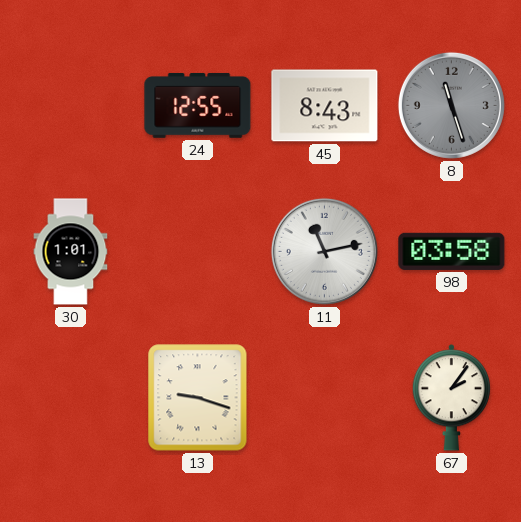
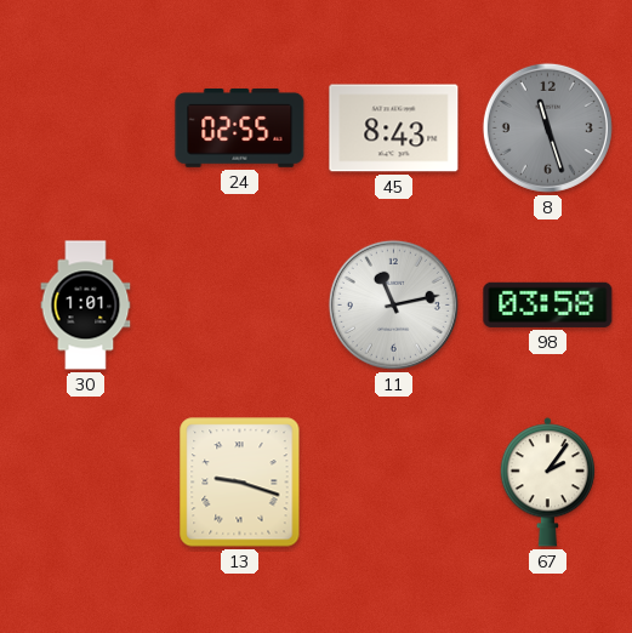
24: 12:55 -> 02:55
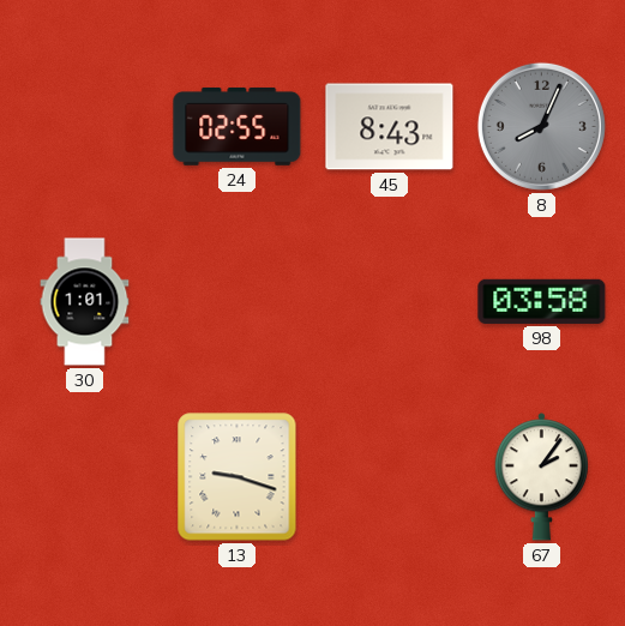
8: 11:27 -> 8:04
11: 11:13 -> none
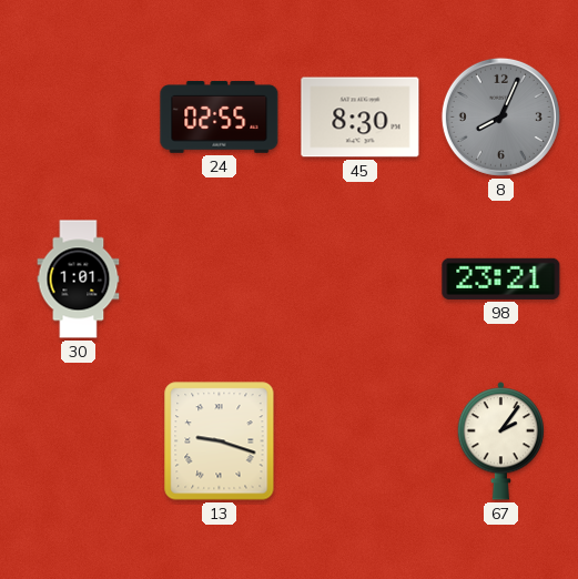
45: 8:43 -> 8:30
98: 03:58 -> 23:21
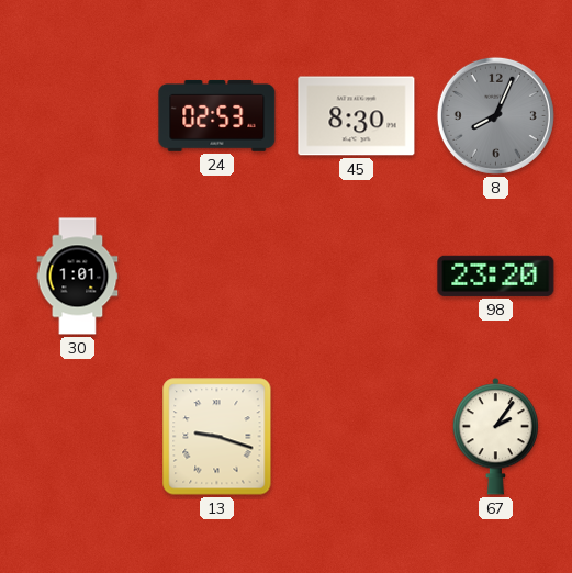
24: 02:55 -> 02:53
98: 23:21 -> 23:20
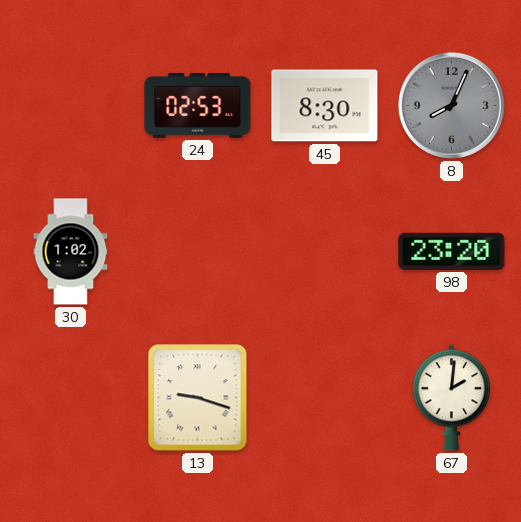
30: 1:01 -> 1:02
67: 2:06 -> 2:01
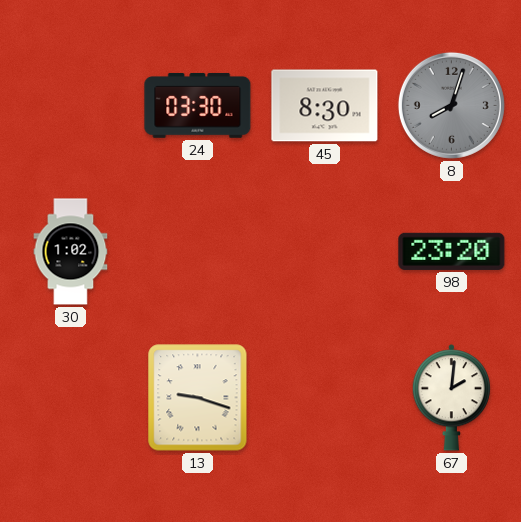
24: 02:53 -> 03:30
8: 8:04 -> 8:03
